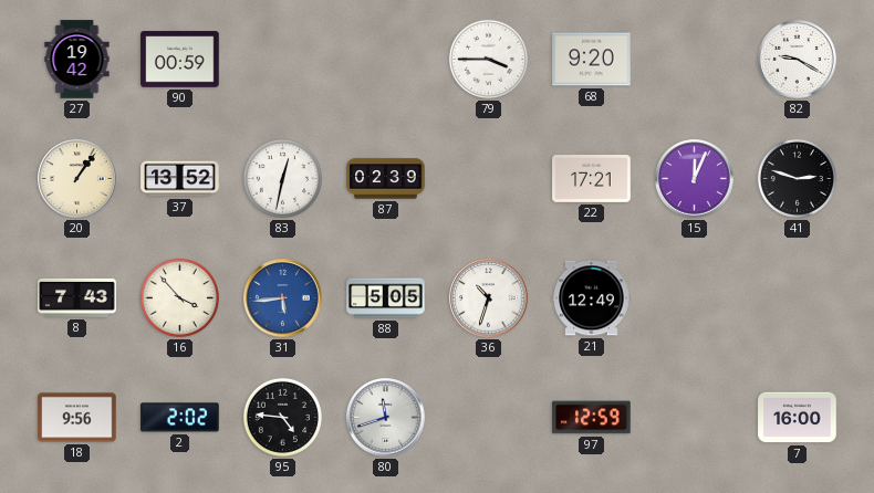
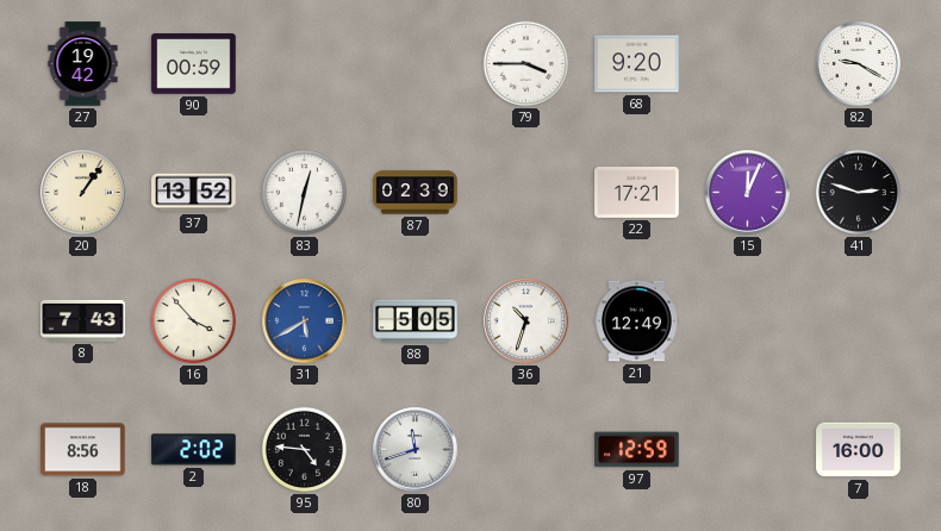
31: 5:44 -> 5:40
18: 9:56 -> 8:56
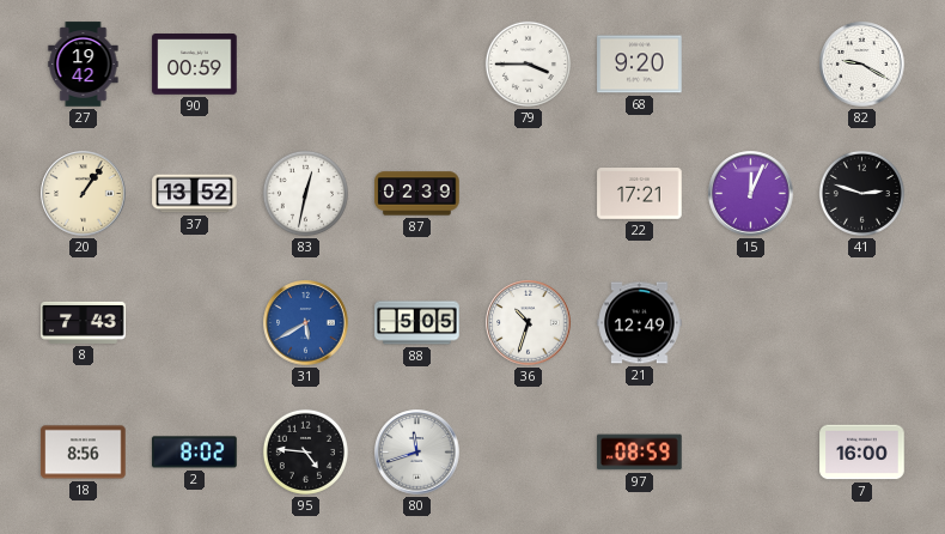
16: 3:53 -> none
2: 2:02 -> 8:02
97: 12:59 -> 08:59
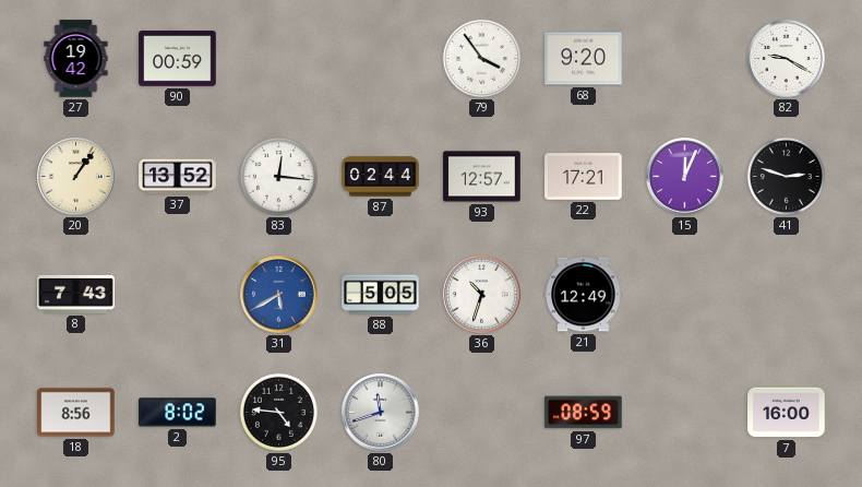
79: 3:45 -> 3:54
83: 12:32 -> 12:16
87: 02:39 -> 02:44
93: none -> 12:57
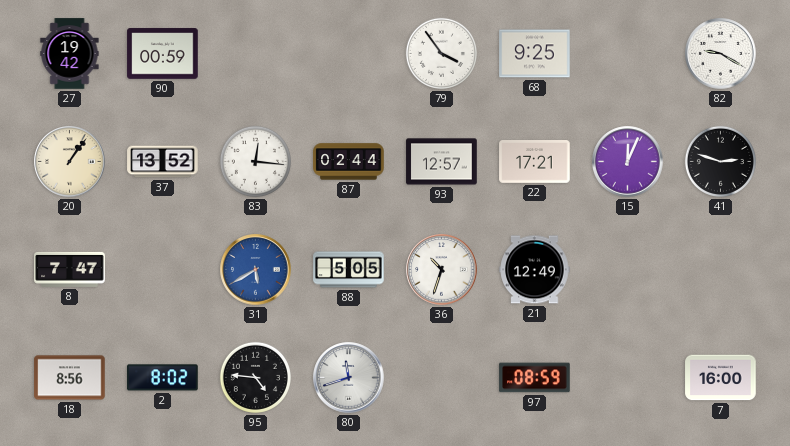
68: 9:20 -> 9:25
8: 7:43 -> 7:47
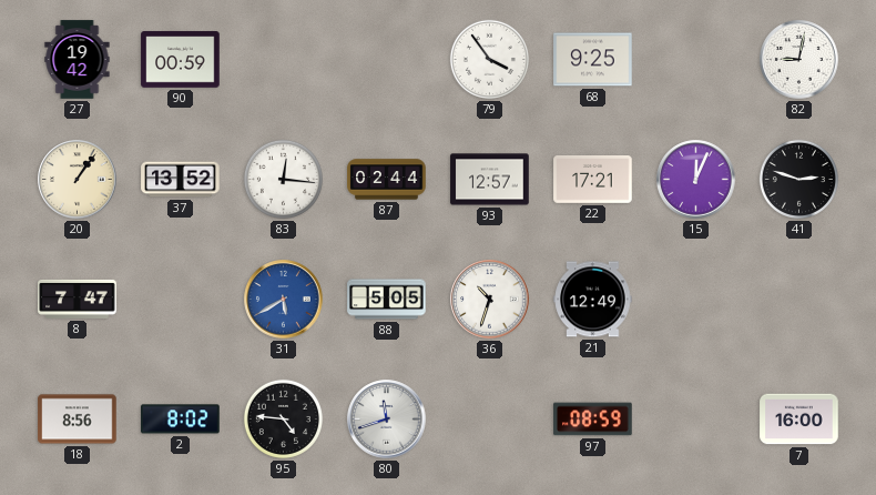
82: 9:20 -> 9:02
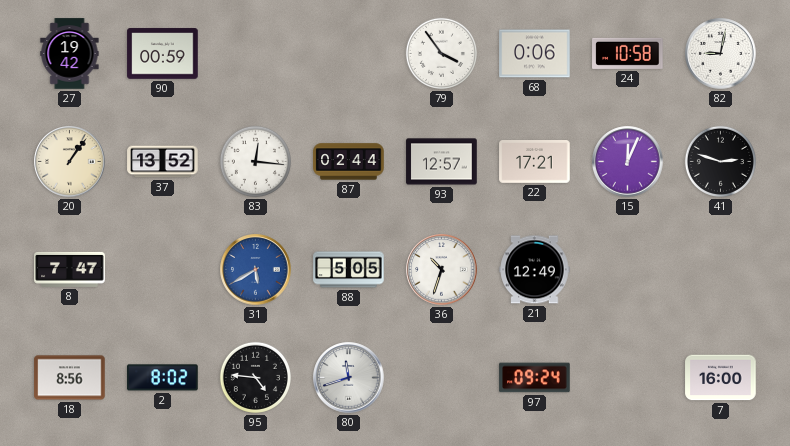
68: 9:25 -> 0:06
24: none -> 10:58
97: 08:59 -> 09:24
